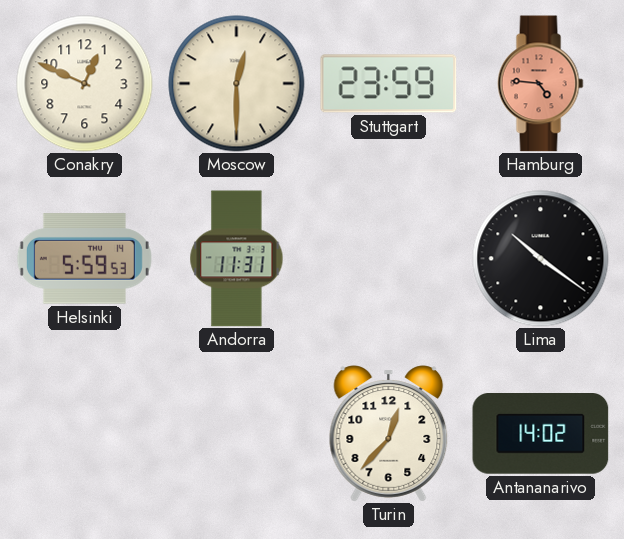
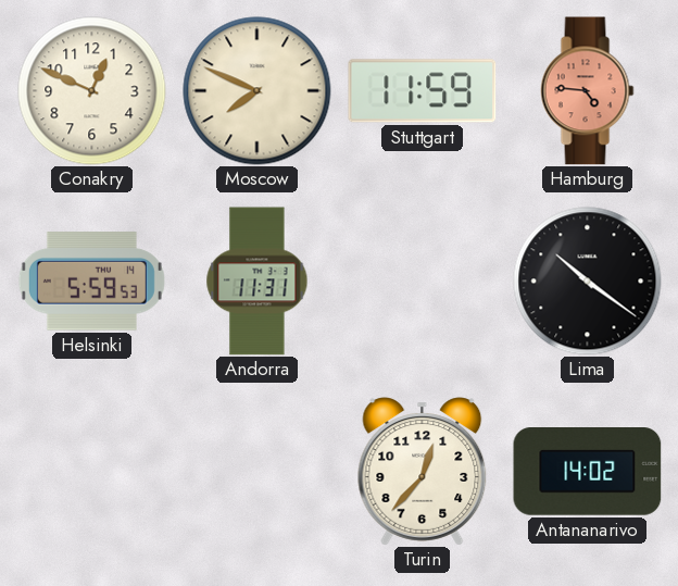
Moscow: 12:30 -> 7:49
Stuttgart: 23:59 -> 11:59
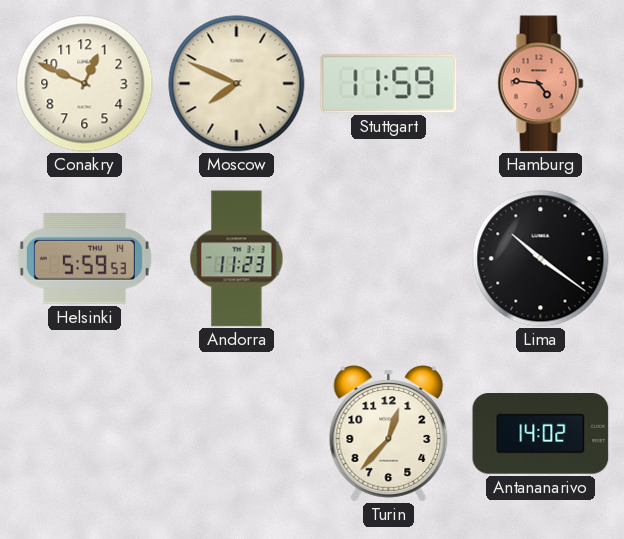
Andorra: 11:31 -> 11:23
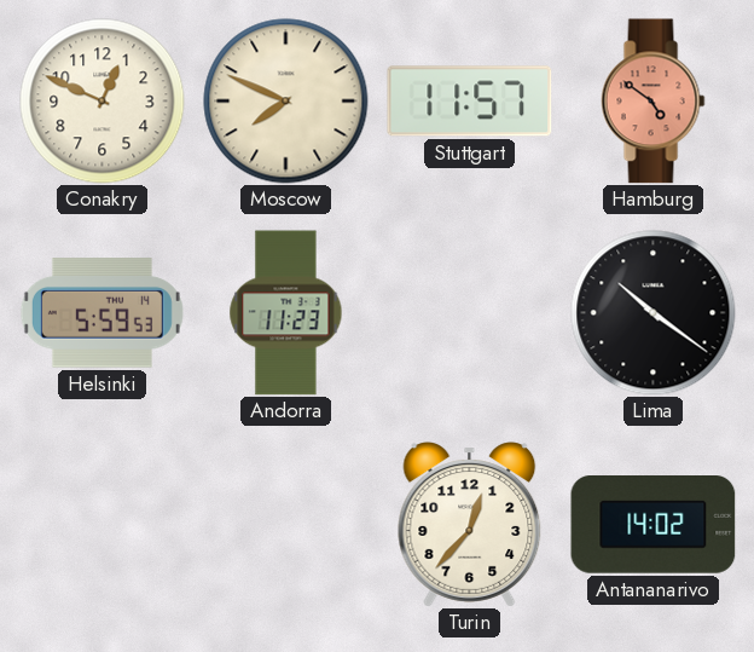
Stuttgart: 11:59 -> 11:57
Hamburg: 4:46 -> 4:51
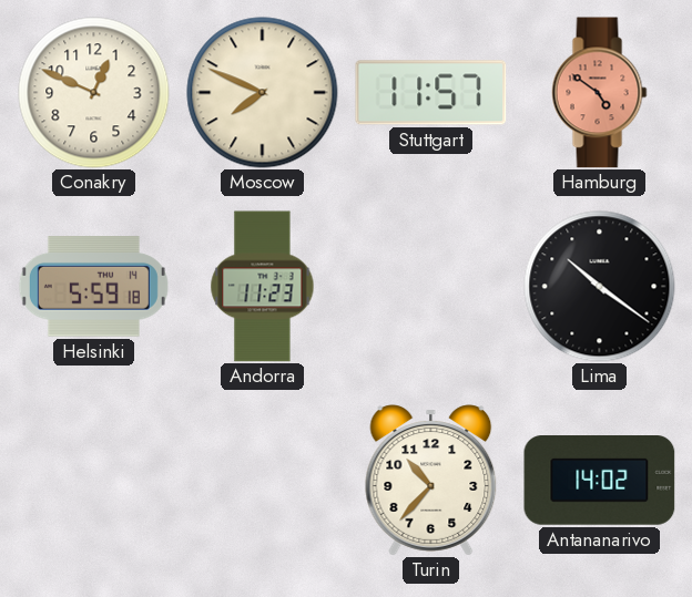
Helsinki: 5:59:53 -> 5:59:18
Turin: 12:37 -> 10:37
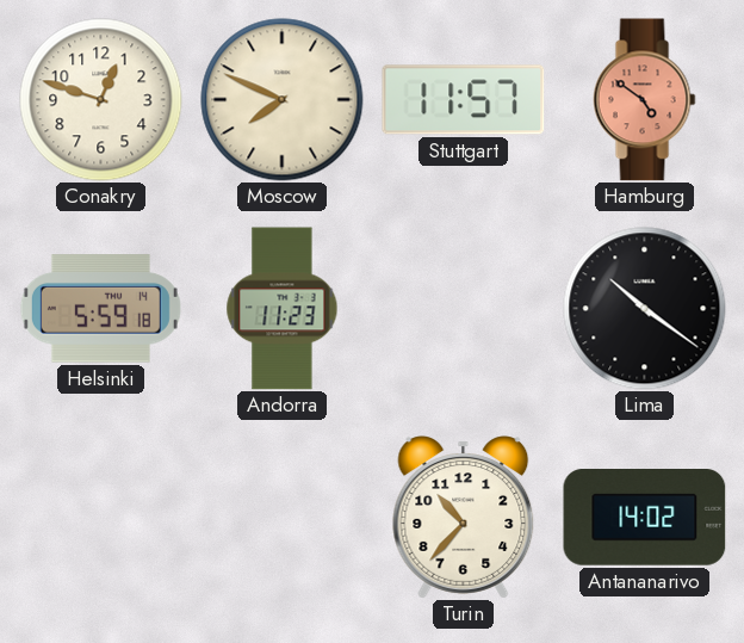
Conakry: 12:49 -> 12:48
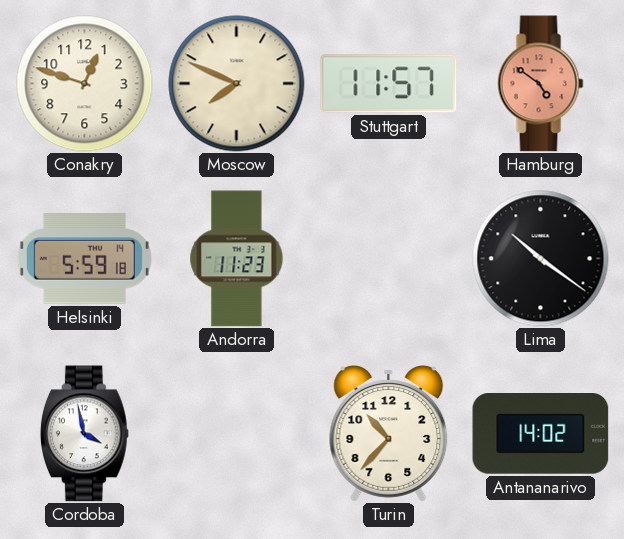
Cordoba: none -> 3:58
